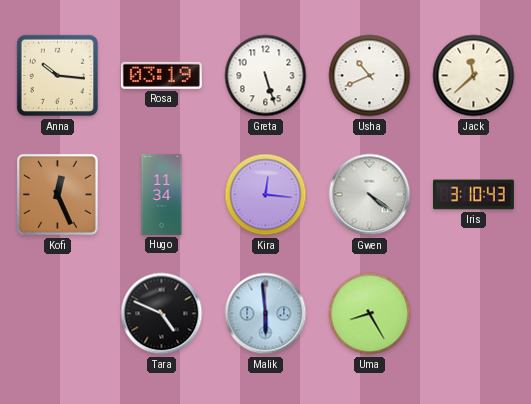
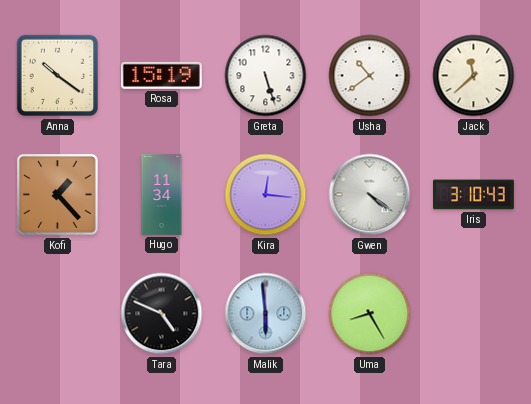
Anna: 10:16 -> 10:21
Rosa: 03:19 -> 15:19
Usha: 10:41 -> 10:39
Kofi: 12:26 -> 1:23
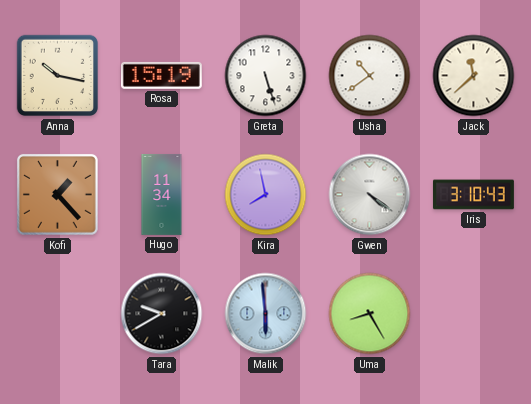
Anna: 10:21 -> 10:17
Kira: 12:16 -> 7:58
Tara: 4:49 -> 9:40
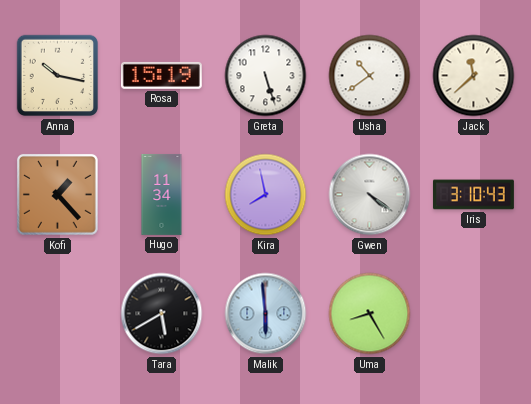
Tara: 9:40 -> 5:40
